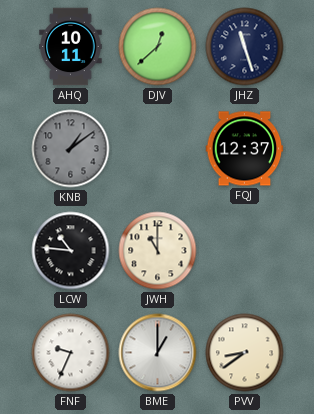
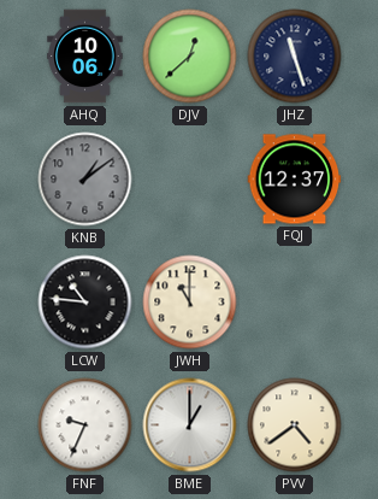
AHQ: 10:11 -> 10:06
PVV: 8:39 -> 4:39
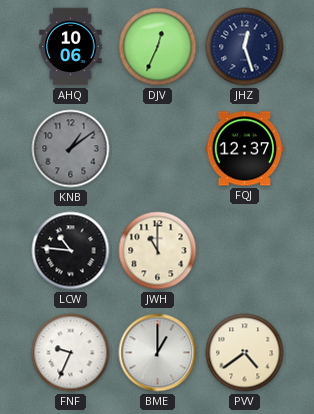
DJV: 12:38 -> 12:34
JHZ: 11:27 -> 12:27
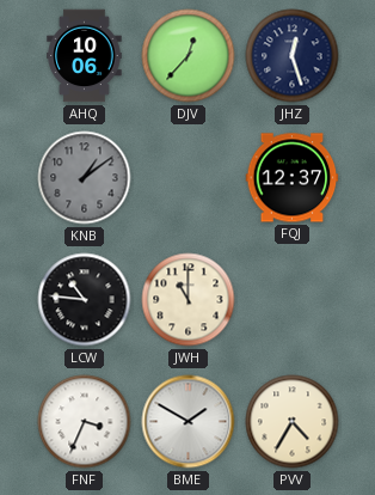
DJV: 12:34 -> 12:37
FNF: 9:34 -> 3:34
BME: 1:00 -> 1:50
PVV: 4:39 -> 4:35
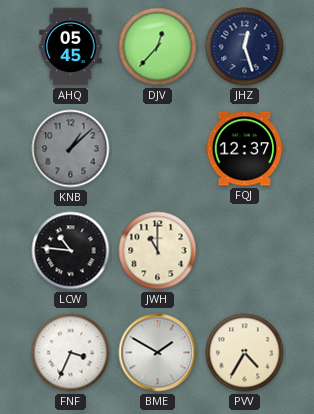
AHQ: 10:06 -> 05:45
KNB: 1:09 -> 1:08
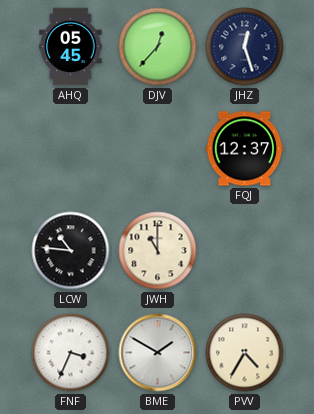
KNB: 1:08 -> none
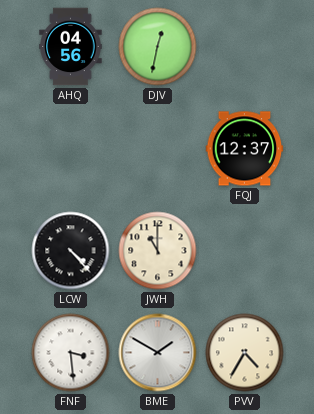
AHQ: 05:45 -> 04:56
DJV: 12:37 -> 12:32
JHZ: 12:27 -> none
LCW: 10:46 -> 4:23
FNF: 3:34 -> 3:29
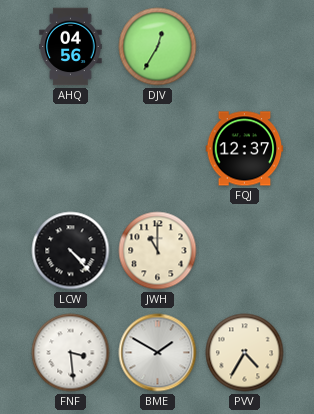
DJV: 12:32 -> 12:35
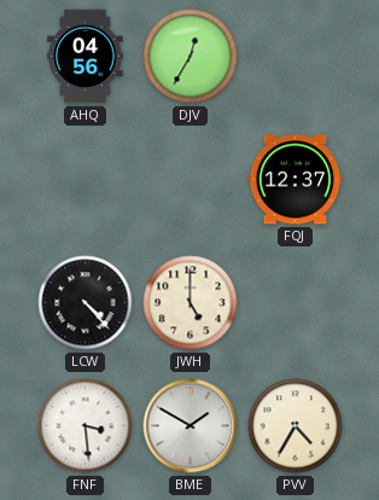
JWH: 11:00 -> 5:00
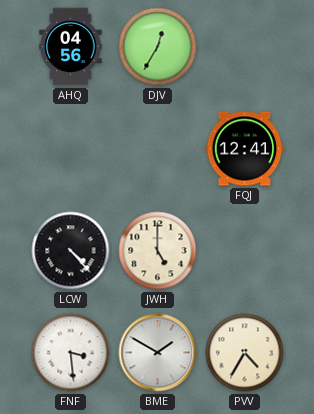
FQJ: 12:37 -> 12:41
